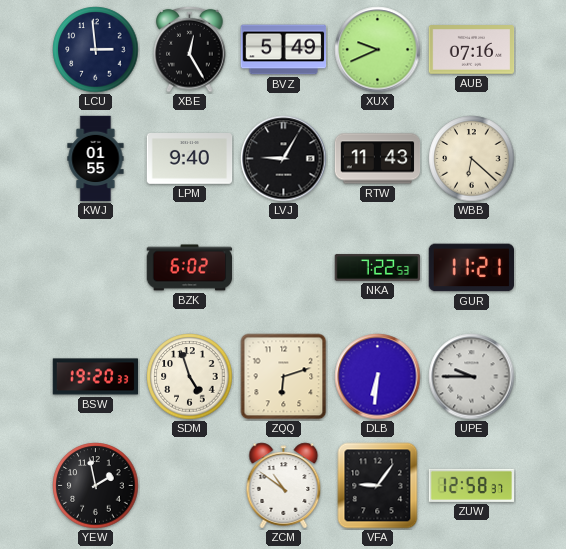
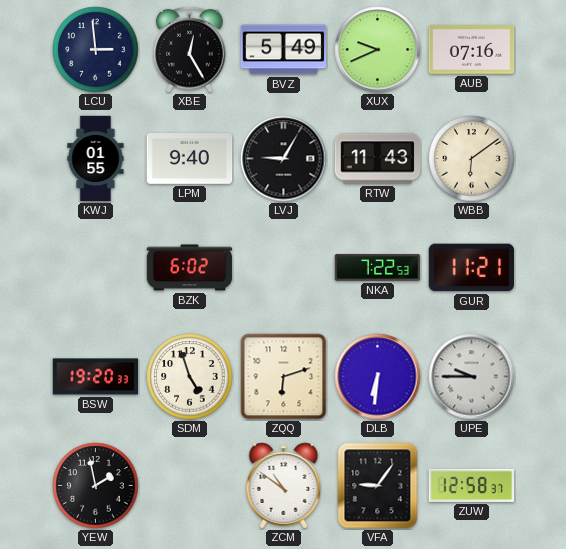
WBB: 6:22 -> 6:09
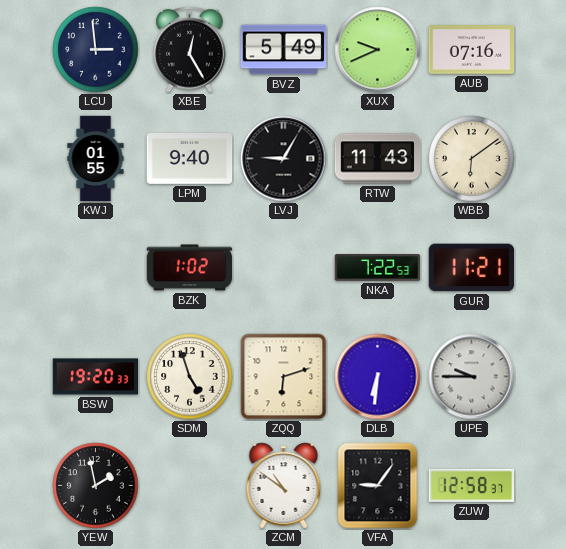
BZK: 6:02 -> 1:02
